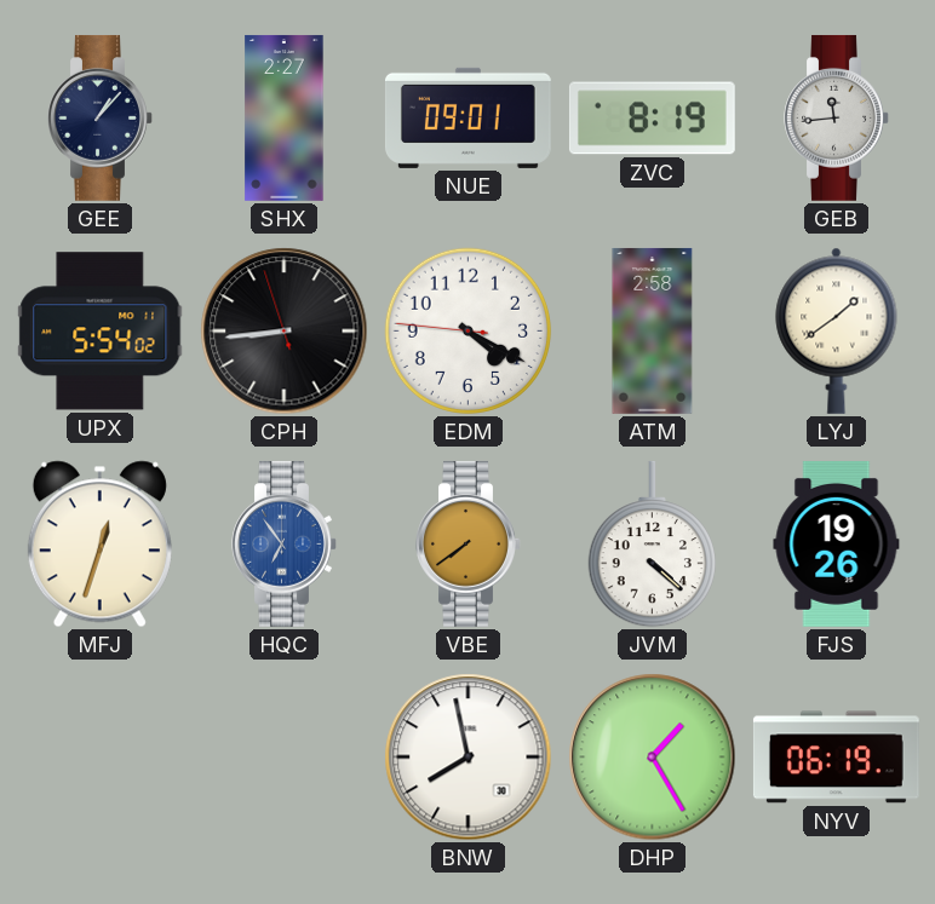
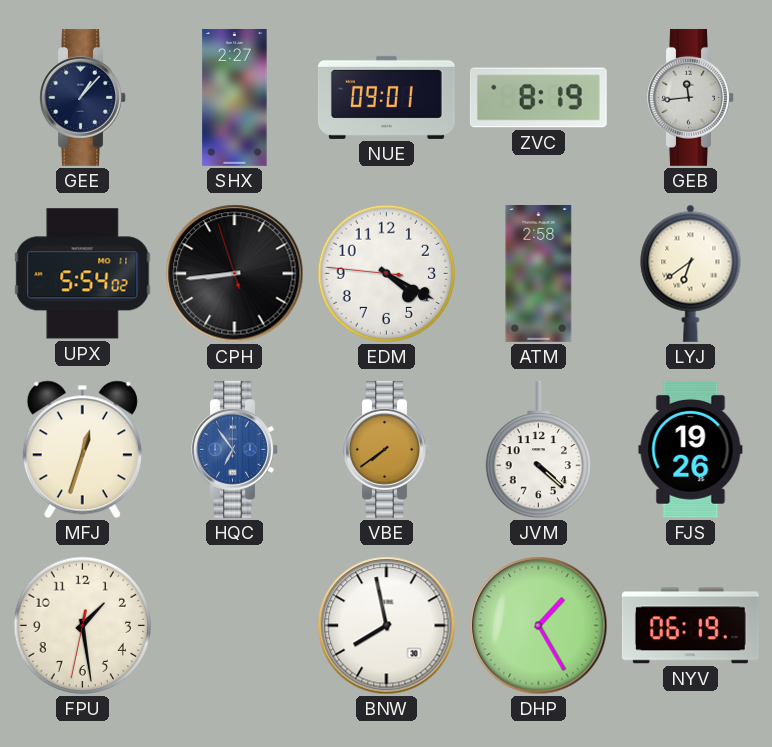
LYJ: 1:39 -> 6:39
FPU: none -> 1:28
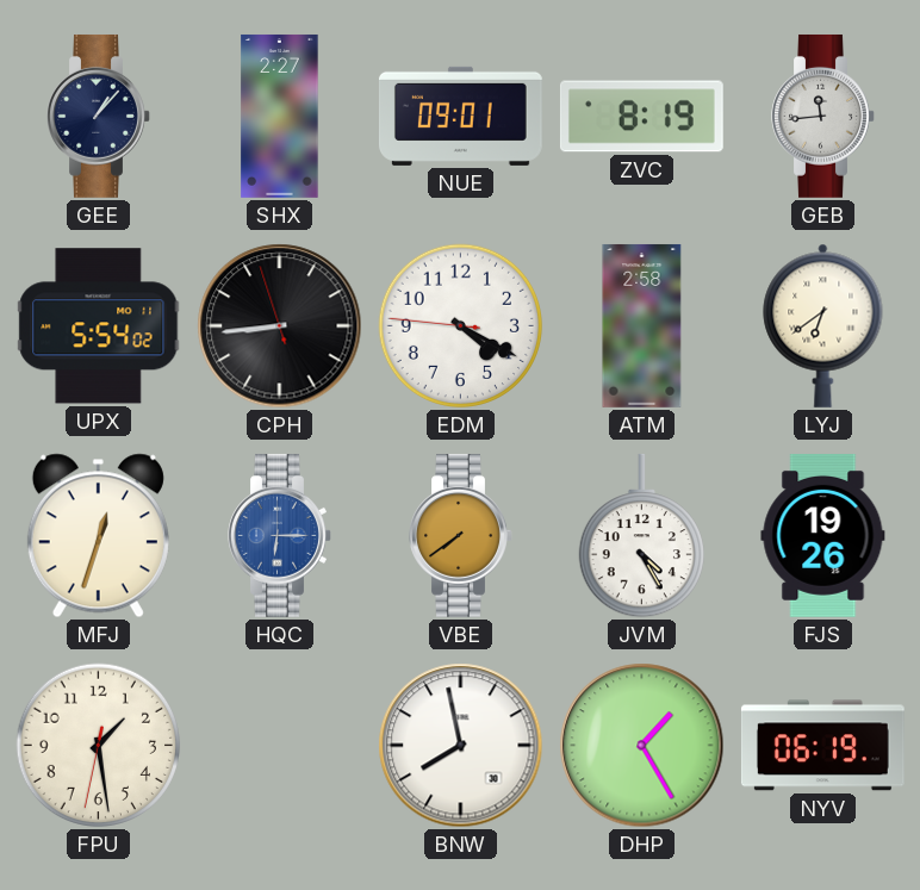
HQC: 6:54 -> 6:15
JVM: 4:22 -> 4:25
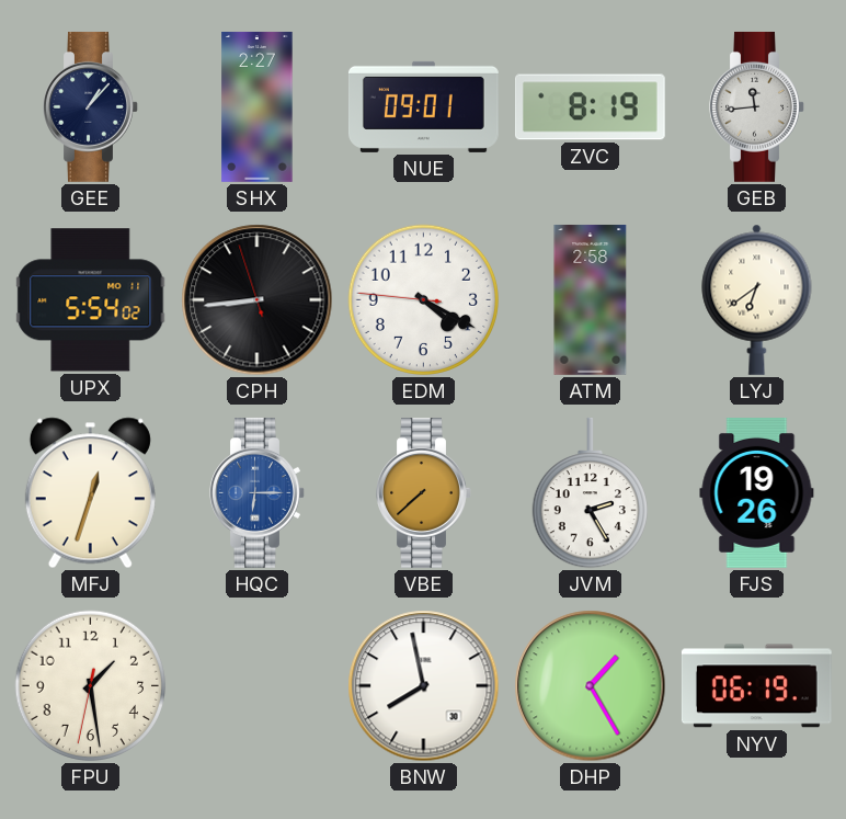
VBE: 7:39 -> 7:38
JVM: 4:25 -> 2:25
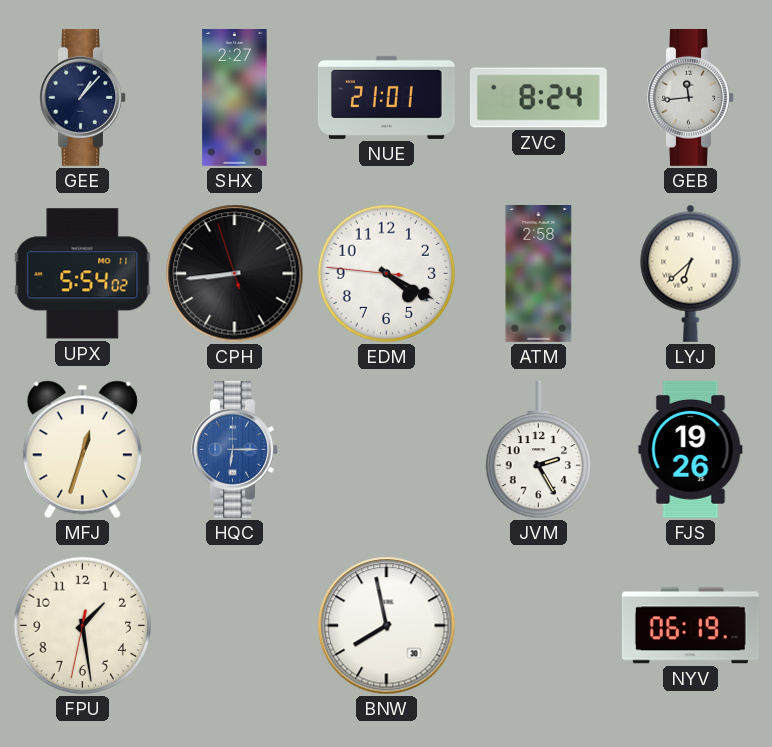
NUE: 09:01 -> 21:01
ZVC: 8:19 -> 8:24
LYJ: 6:39 -> 6:38
VBE: 7:38 -> none
DHP: 1:25 -> none
